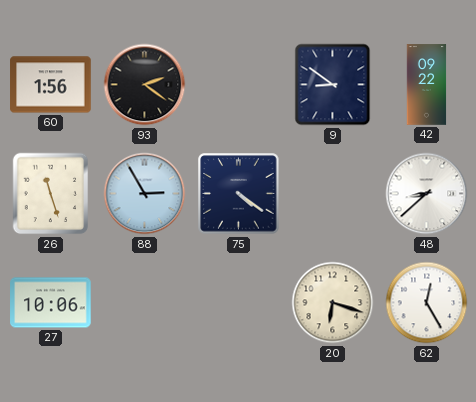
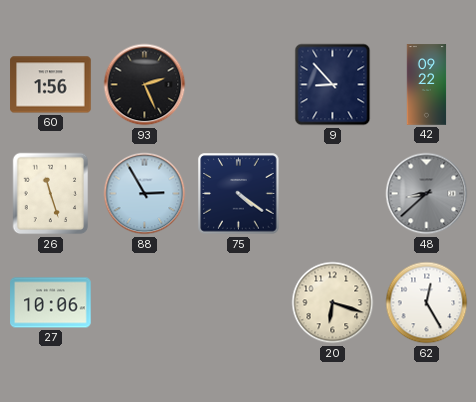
93: 2:21 -> 2:26
9: 8:51 -> 8:53
48 dial: white -> grey
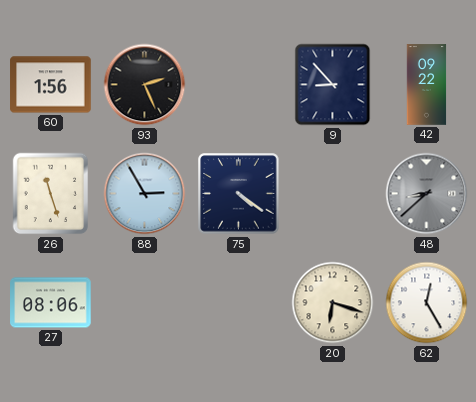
27: 10:06 -> 08:06
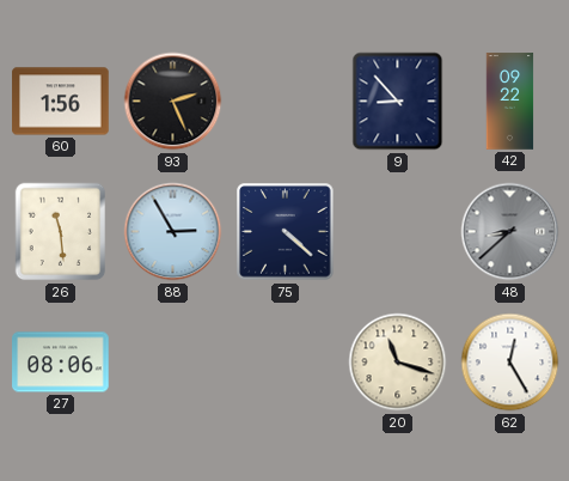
26: 11:27 -> 11:29
75: 4:21 -> 4:22
20: 6:18 -> 11:18
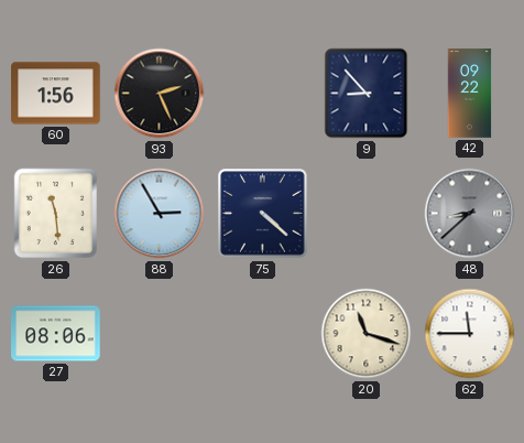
62: 12:25 -> 11:45
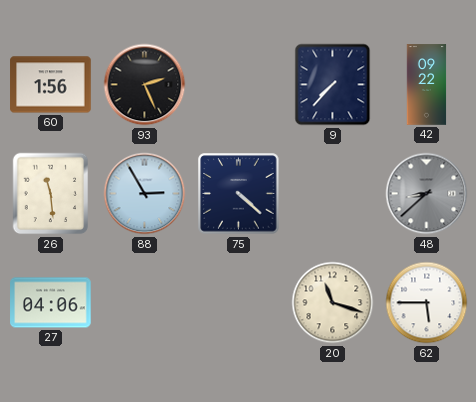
9: 8:53 -> 7:37
27: 08:06 -> 04:06
62: 11:45 -> 5:45
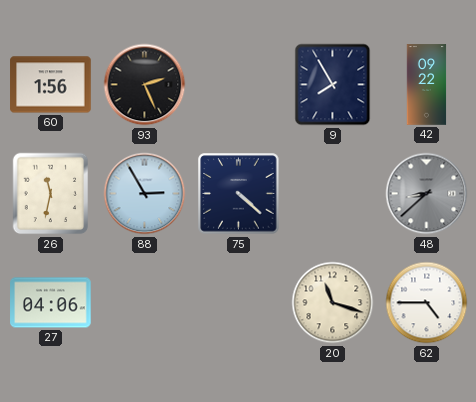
9: 7:37 -> 7:55
26: 11:29 -> 11:32
62: 5:45 -> 4:45
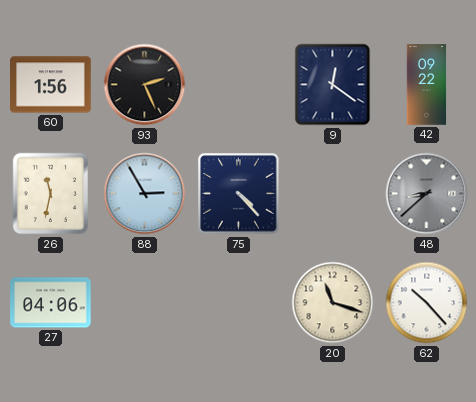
9: 7:55 -> 12:21
75: 4:22 -> 4:23
62: 4:45 -> 10:23
